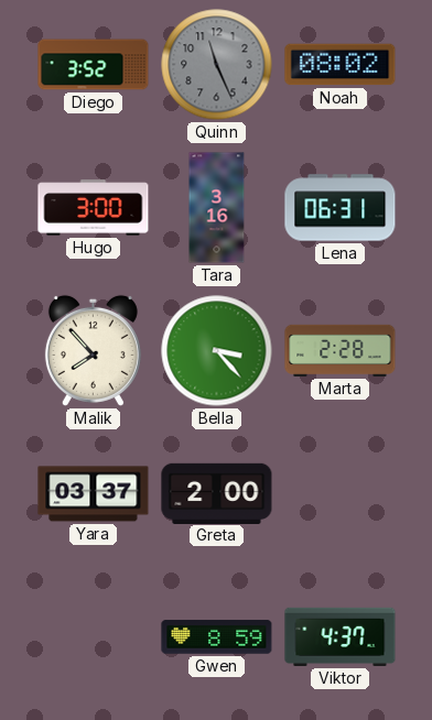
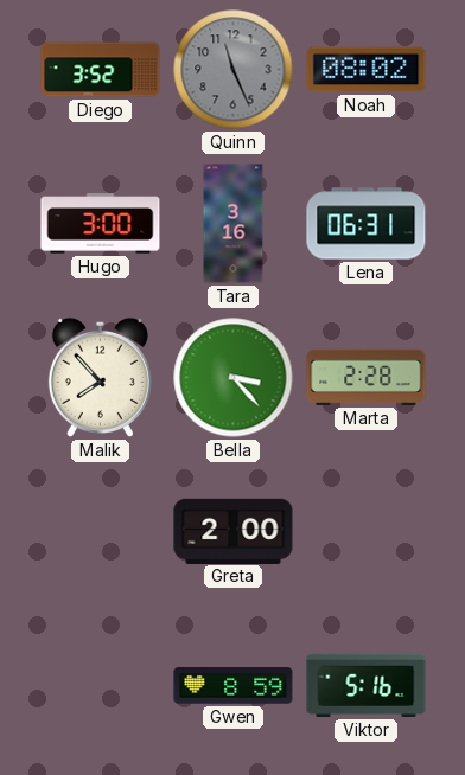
Yara: 03:37 -> none
Viktor: 4:37 -> 5:16
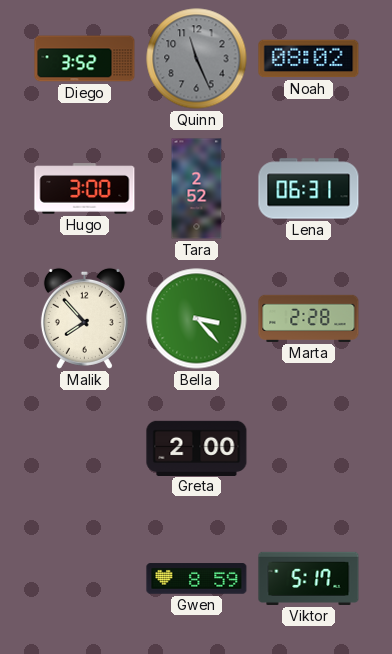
Tara: 3:16 -> 2:52
Viktor: 5:16 -> 5:17
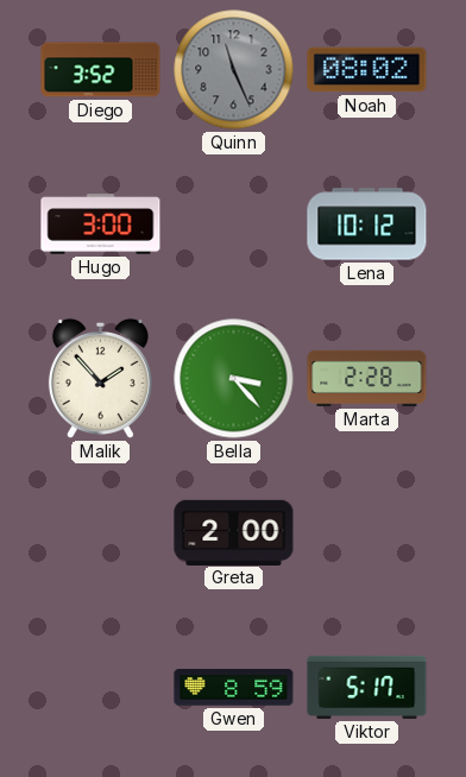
Tara: 2:52 -> none
Lena: 06:31 -> 10:12
Malik: 7:53 -> 1:53
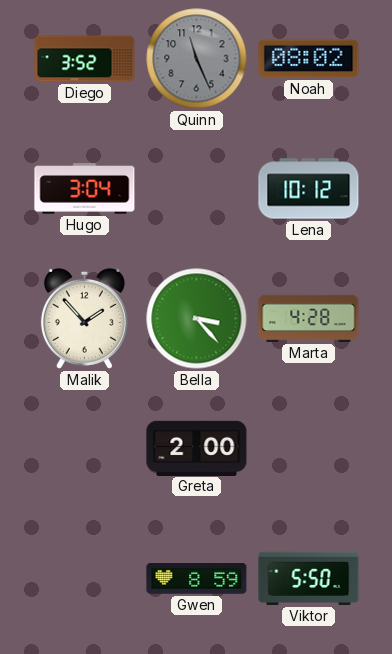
Hugo: 3:00 -> 3:04
Marta: 2:28 -> 4:28
Viktor: 5:17 -> 5:50
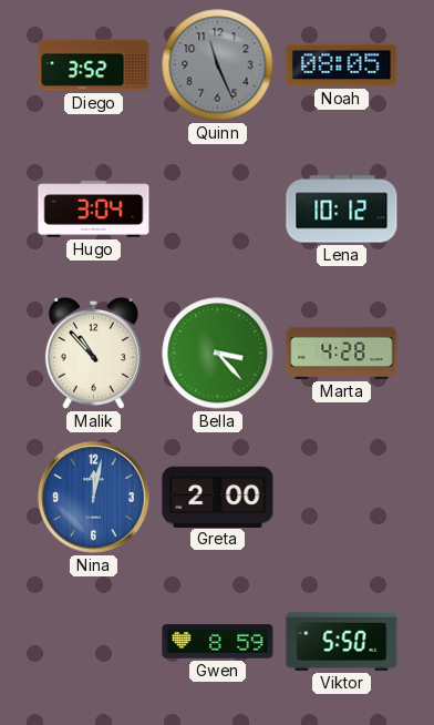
Noah: 08:02 -> 08:05
Malik: 1:53 -> 10:53
Nina: none -> 12:02
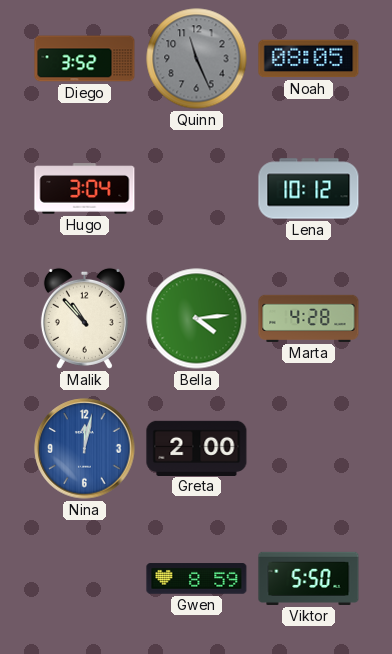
Bella: 3:23 -> 4:14
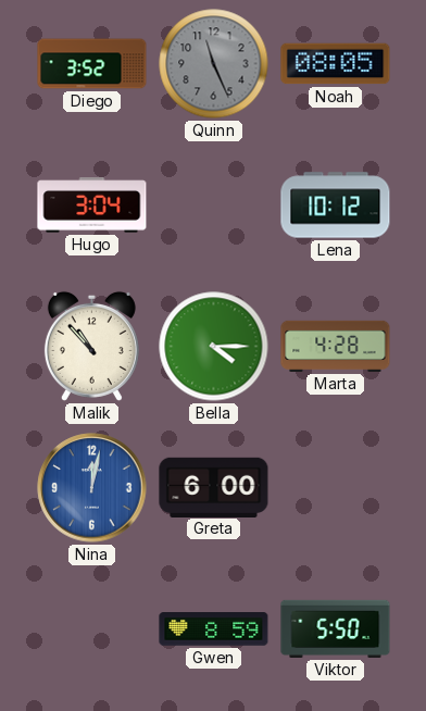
Bella: 4:14 -> 4:15
Greta: 2:00 -> 6:00
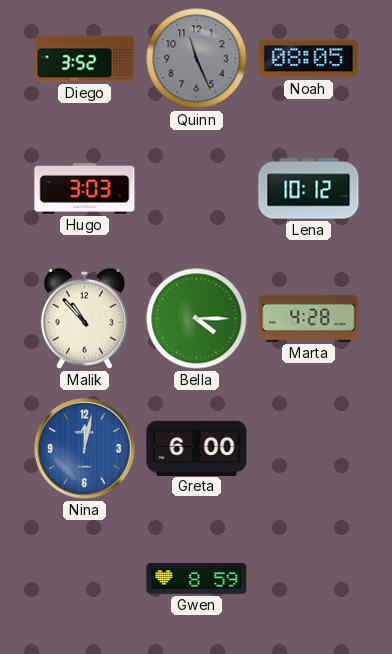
Hugo: 3:04 -> 3:03
Viktor: 5:50 -> none
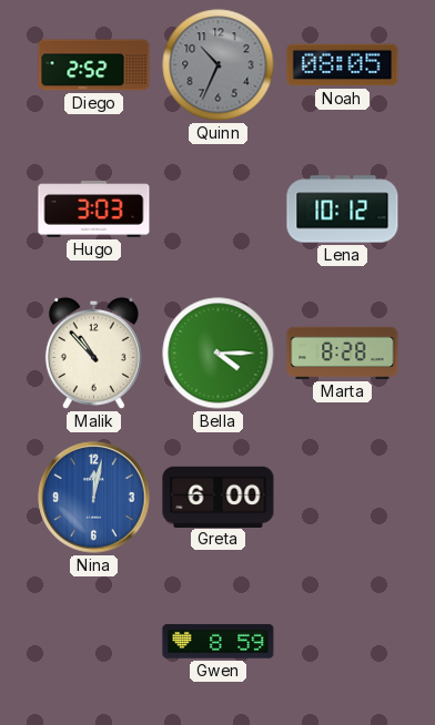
Diego: 3:52 -> 2:52
Quinn: 11:26 -> 10:34
Marta: 4:28 -> 8:28
